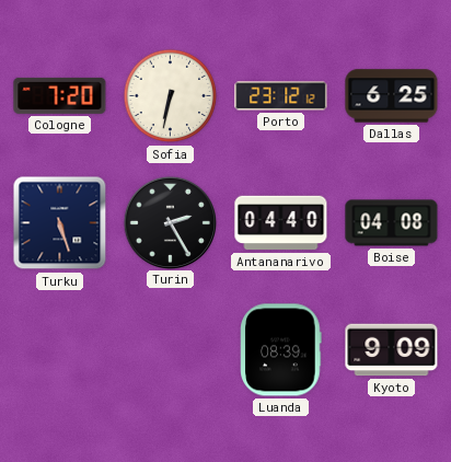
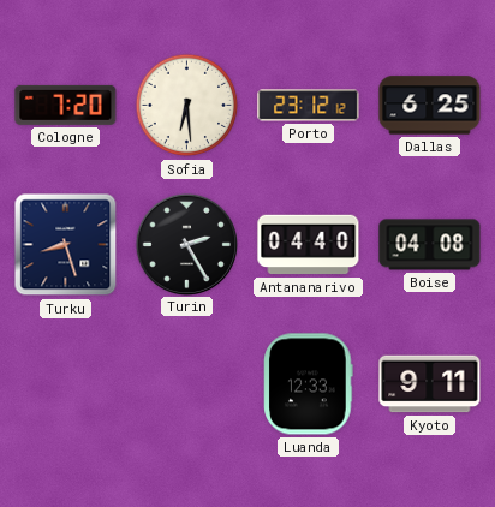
Sofia: 6:32 -> 6:29
Turku: 5:27 -> 8:27
Luanda: 08:39 -> 12:33
Kyoto: 9:09 -> 9:11
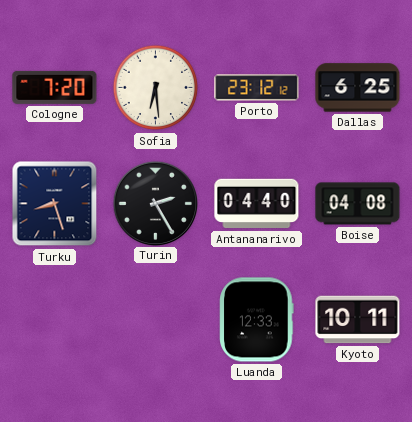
Kyoto: 9:11 -> 10:11
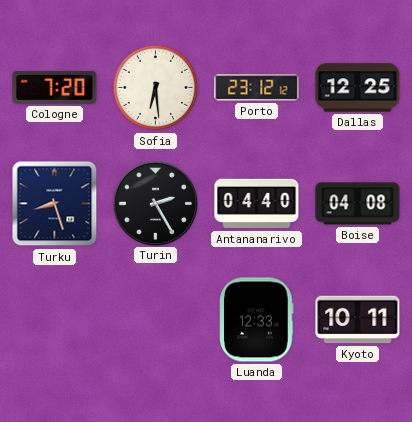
Dallas: 6:25 -> 12:25
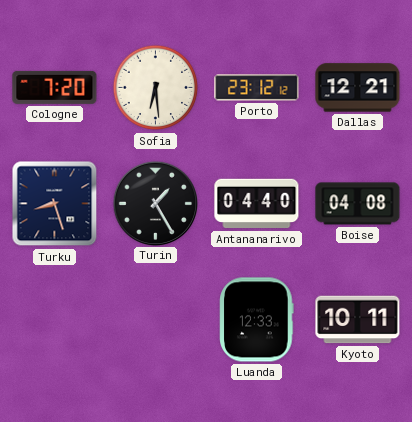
Dallas: 12:25 -> 12:21
Turin: 2:25 -> 1:25
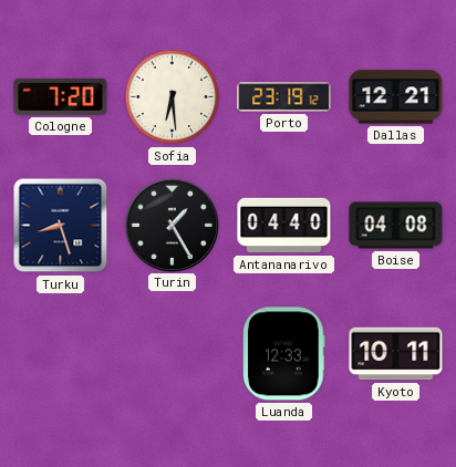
Porto: 23:12 -> 23:19
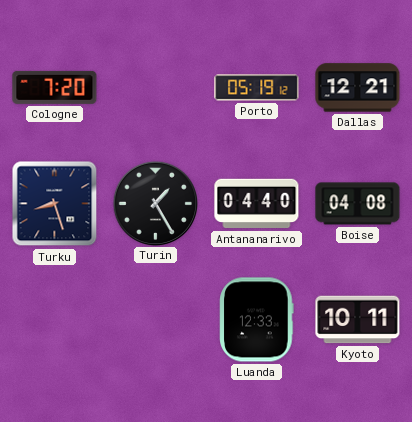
Sofia: 6:29 -> none
Porto: 23:19 -> 05:19
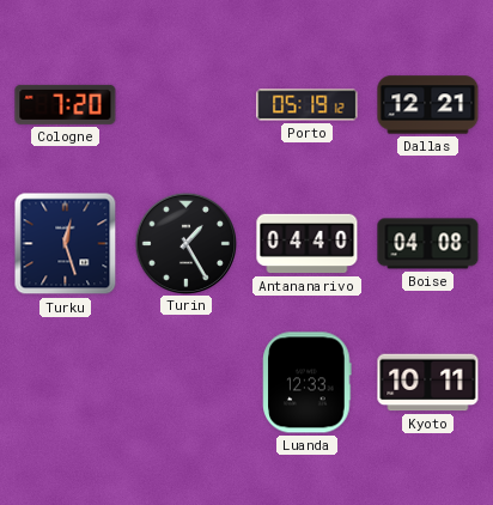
Turku: 8:27 -> 12:27
